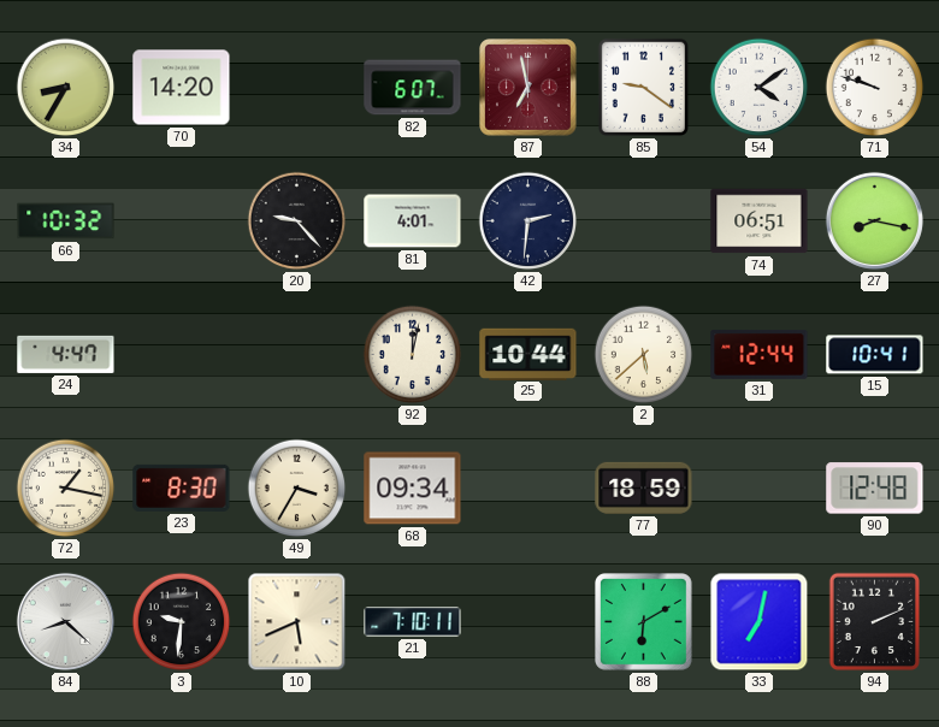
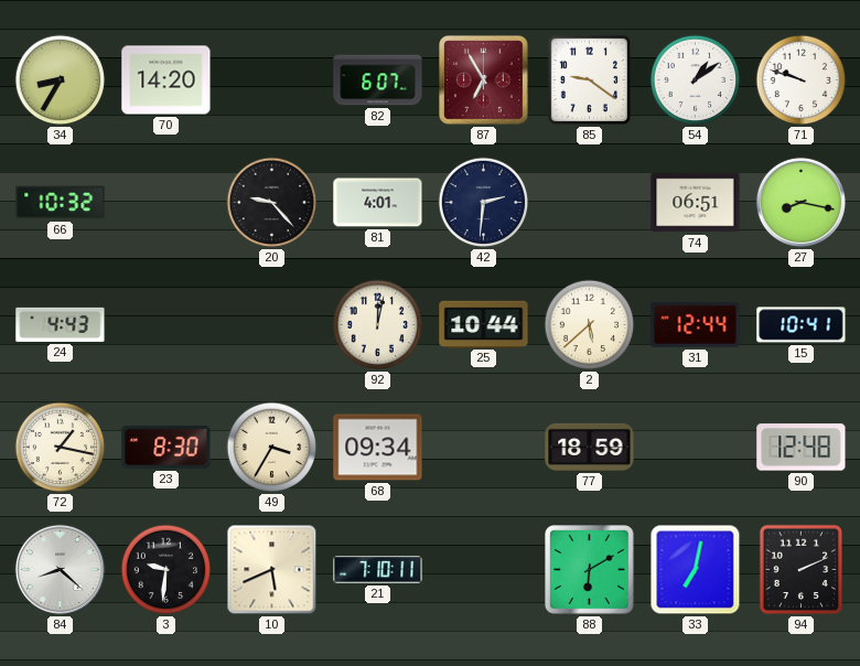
87: 6:58 -> 6:55
54: 4:09 -> 1:09
24: 4:47 -> 4:43
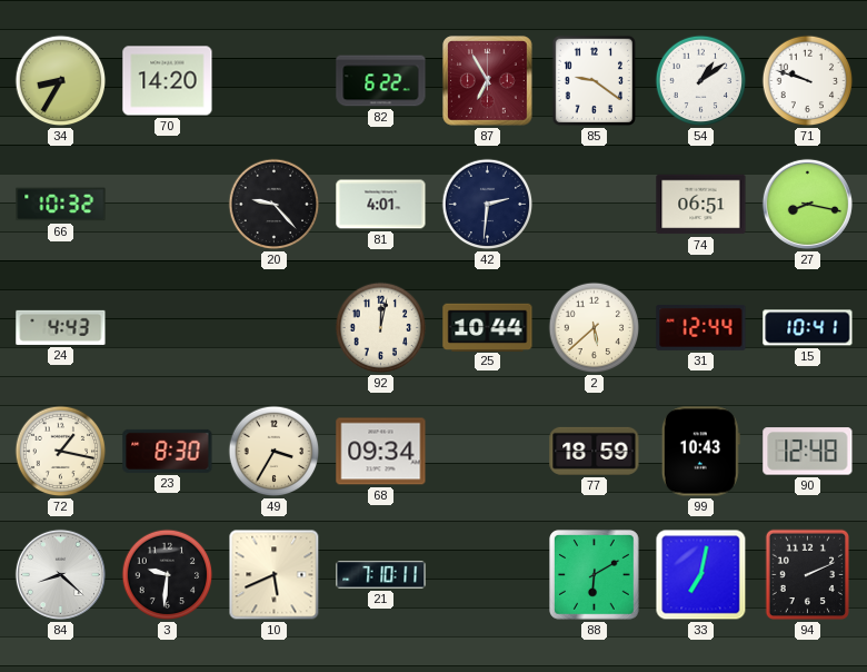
82: 6:07 -> 6:22
99: none -> 10:43
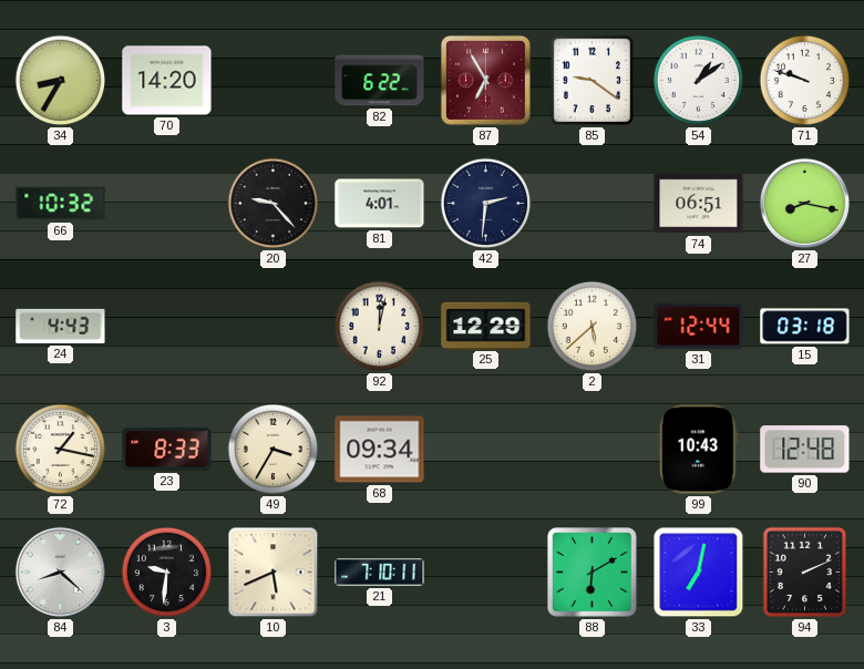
25: 10:44 -> 12:29
15: 10:41 -> 03:18
23: 8:30 -> 8:33
77: 18:59 -> none
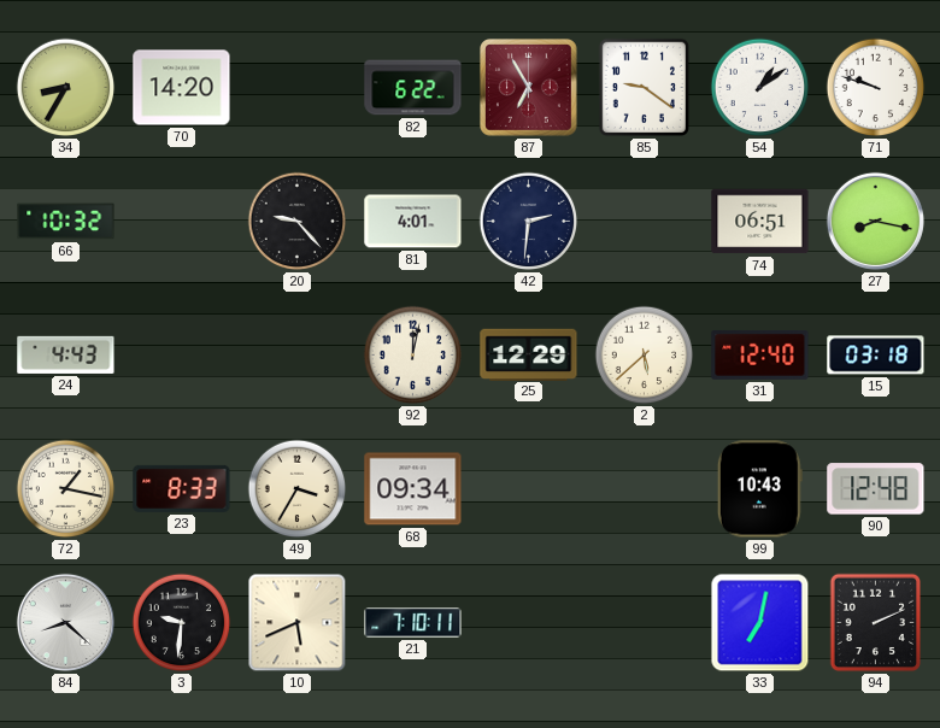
31: 12:44 -> 12:40
88: 6:10 -> none
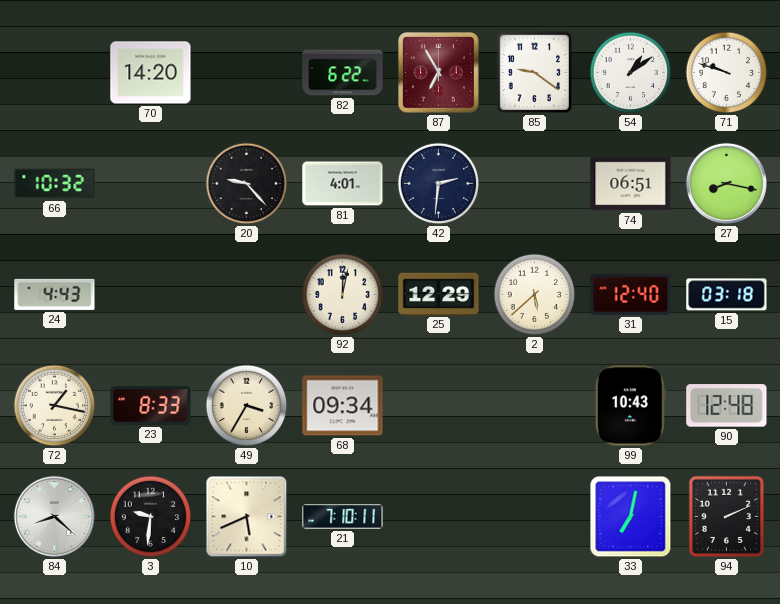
34: 8:35 -> none
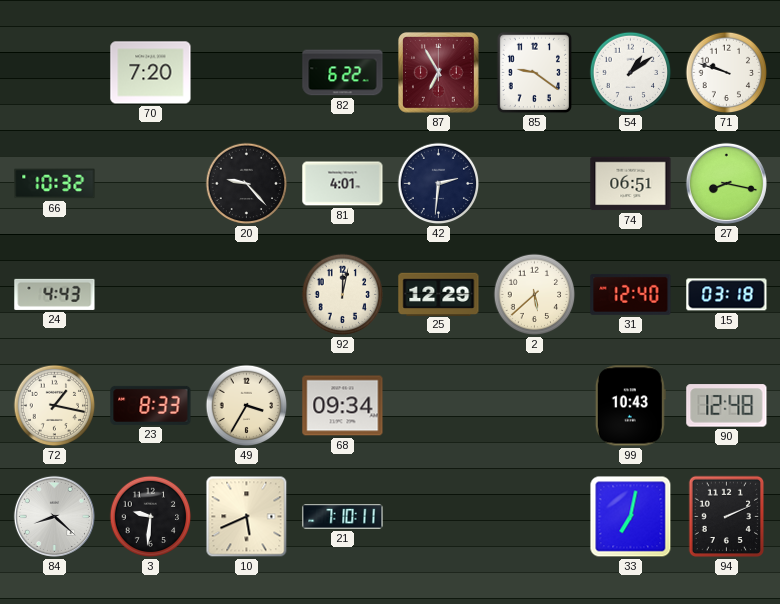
70: 14:20 -> 7:20
